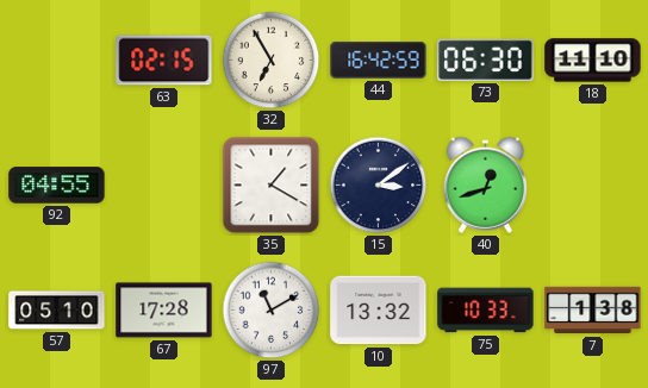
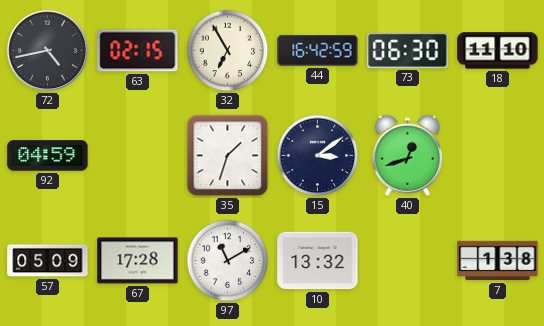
72: none -> 4:43
92: 04:55 -> 04:59
35: 1:20 -> 1:33
57: 05:10 -> 05:09
75: 10:33 -> none
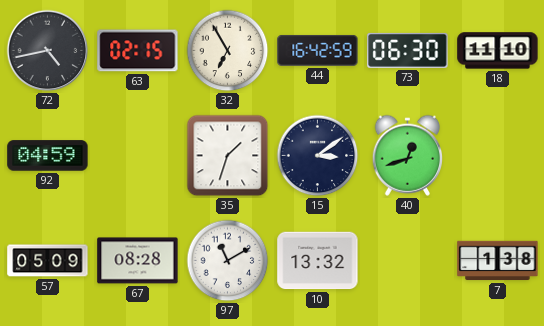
67: 17:28 -> 08:28
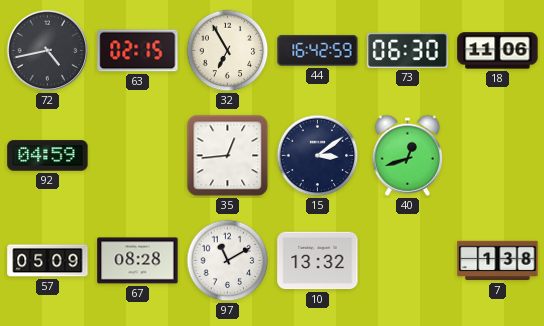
18: 11:10 -> 11:06
35: 1:33 -> 12:44
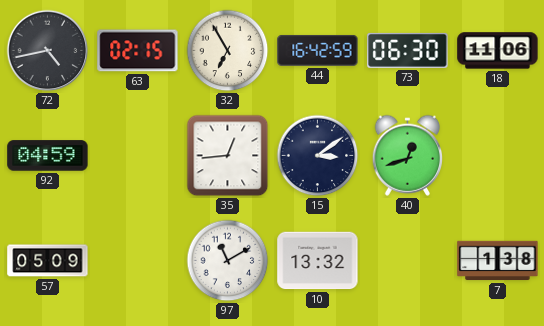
67: 08:28 -> none
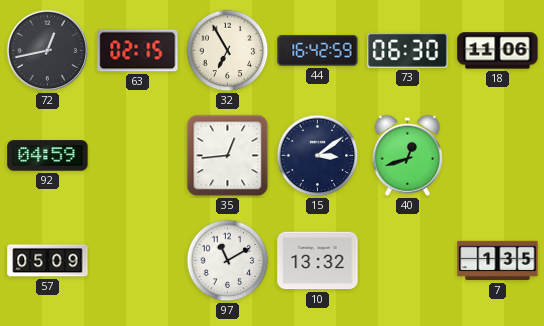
72: 4:43 -> 12:43
7: 1:38 -> 1:35
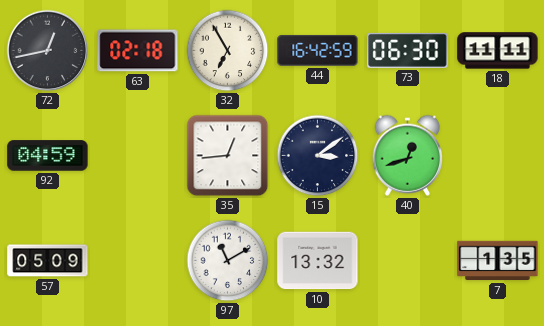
63: 02:15 -> 02:18
18: 11:06 -> 11:11
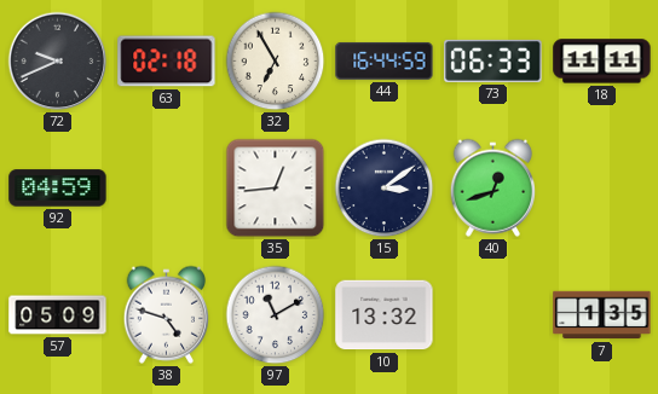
72: 12:43 -> 9:41
44: 16:42 -> 16:44
73: 06:30 -> 06:33
38: none -> 4:48
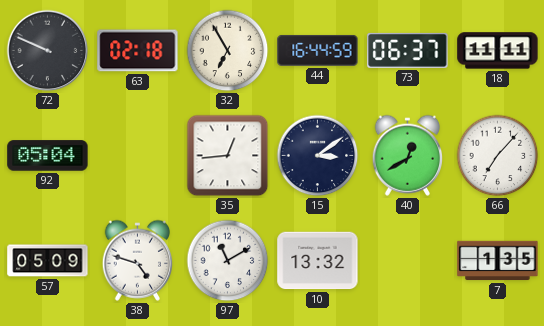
72: 9:41 -> 9:49
73: 06:33 -> 06:37
92: 04:59 -> 05:04
40: 12:42 -> 12:40
66: none -> 7:07
